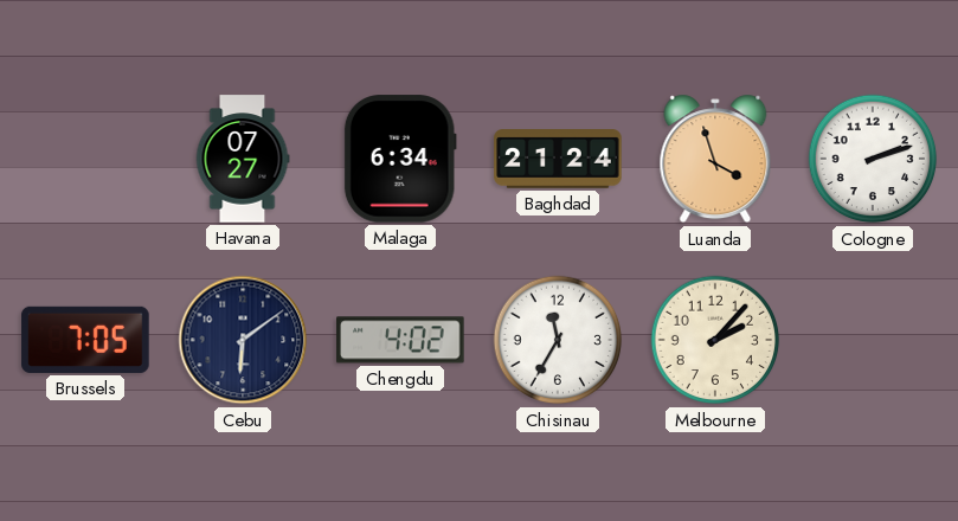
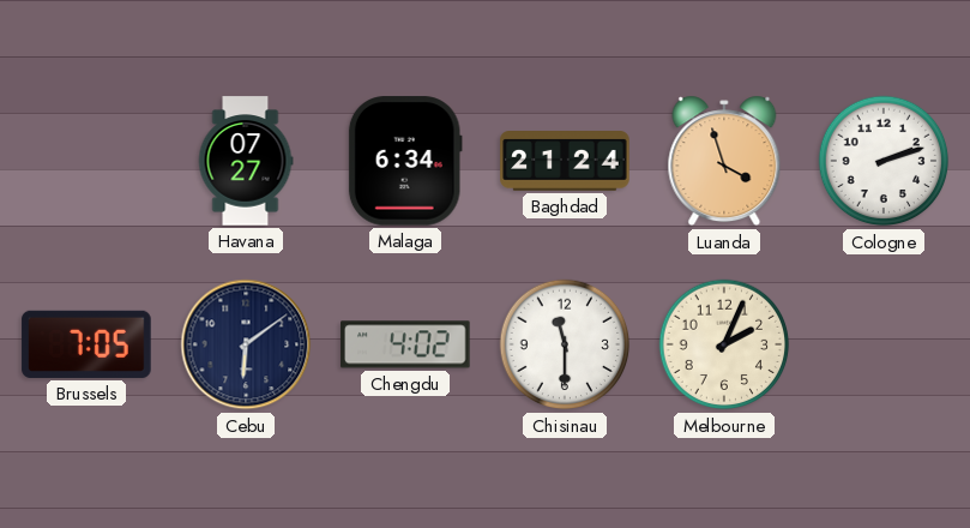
Chisinau: 11:35 -> 11:30
Melbourne: 2:07 -> 2:04
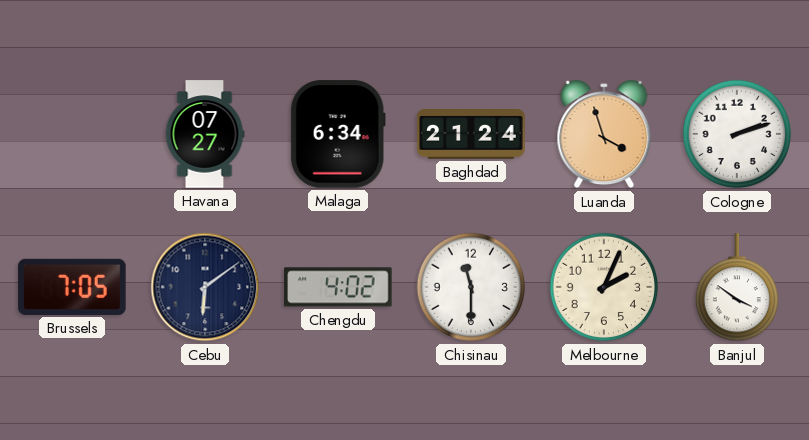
Banjul: none -> 3:51
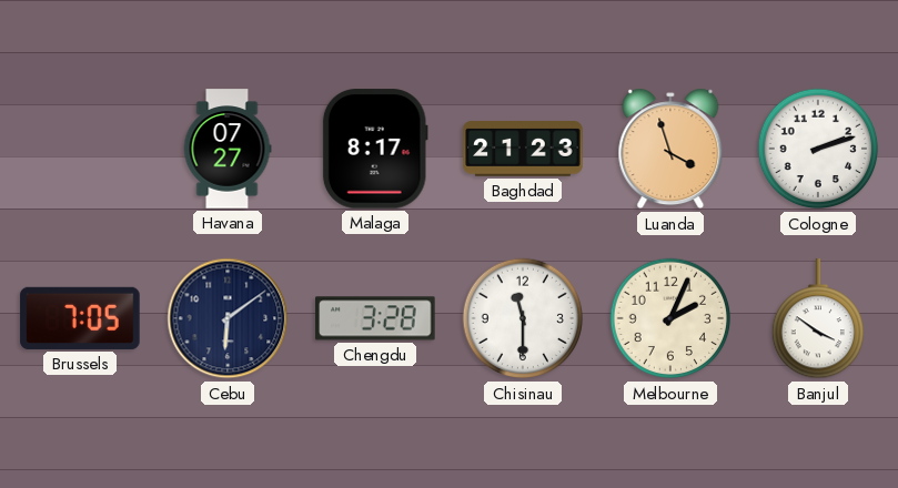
Malaga: 6:34 -> 8:17
Baghdad: 21:24 -> 21:23
Chengdu: 4:02 -> 3:28
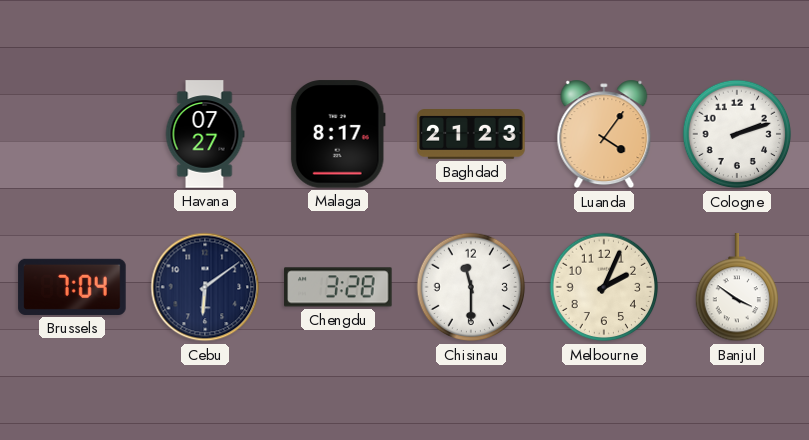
Luanda: 3:57 -> 4:06
Brussels: 7:05 -> 7:04
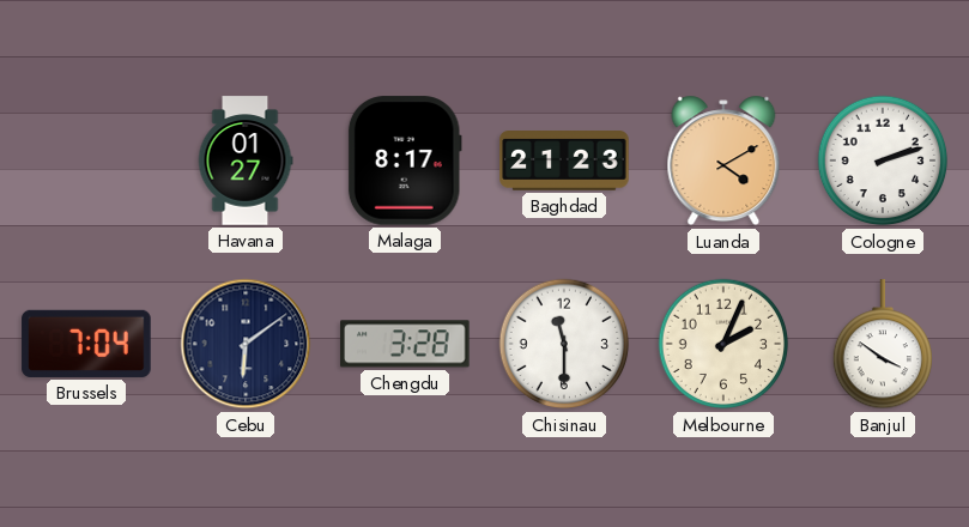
Havana: 07:27 -> 01:27
Luanda: 4:06 -> 4:10
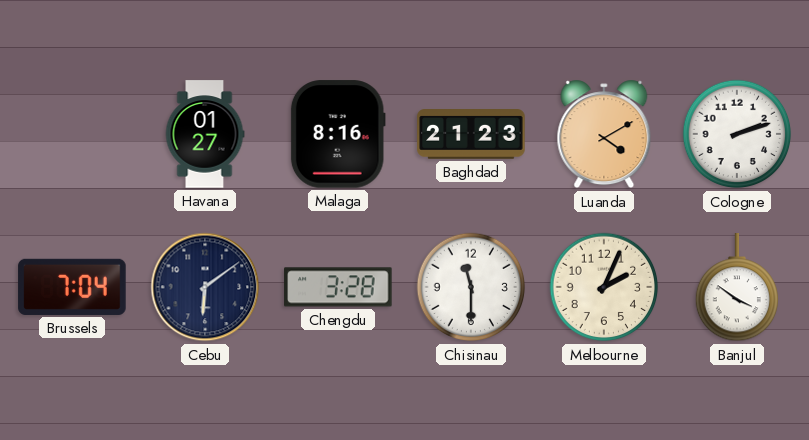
Malaga: 8:17 -> 8:16
